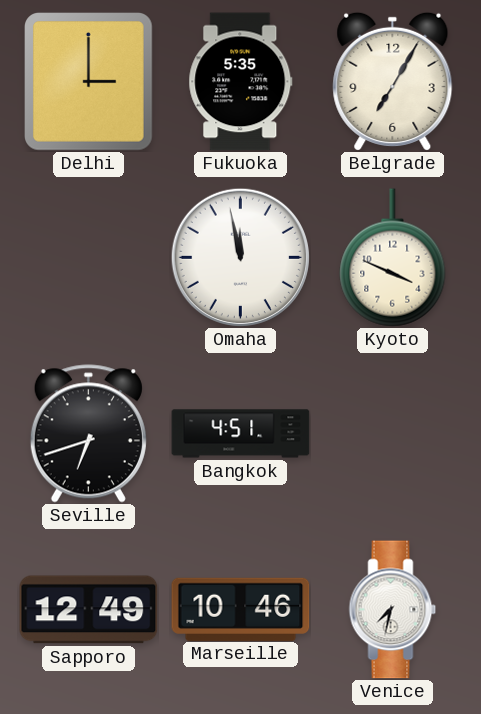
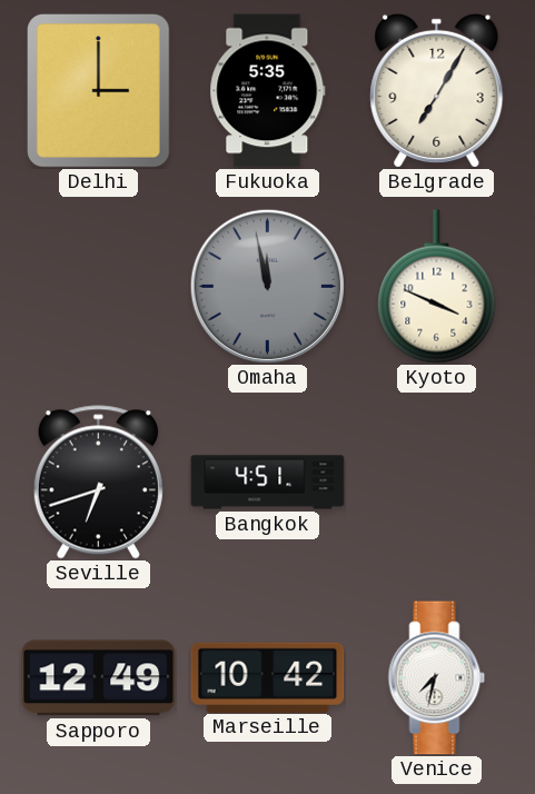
Omaha dial: white -> grey
Marseille: 10:46 -> 10:42
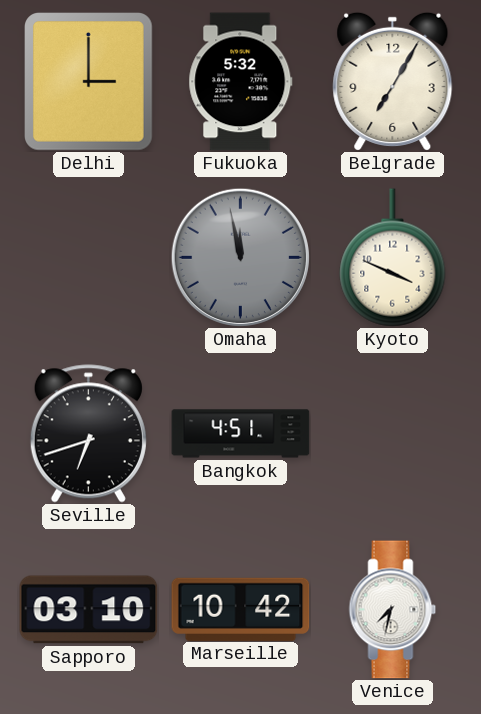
Fukuoka: 5:35 -> 5:32
Sapporo: 12:49 -> 03:10
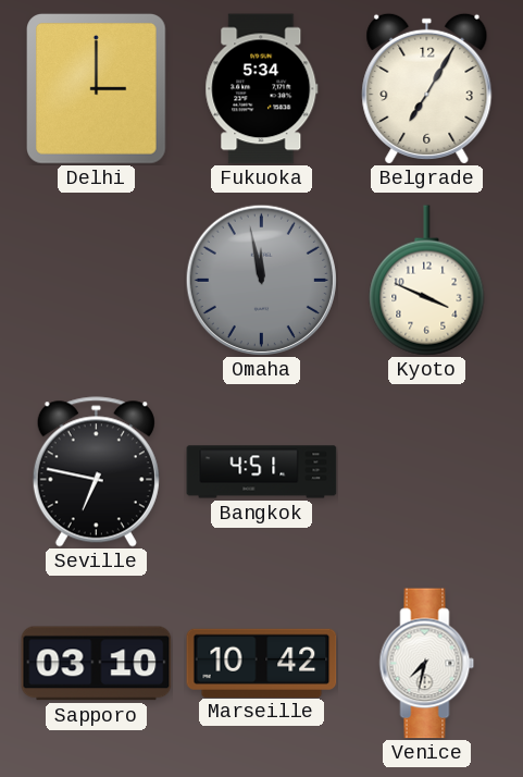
Fukuoka: 5:32 -> 5:34
Seville: 6:42 -> 6:47
